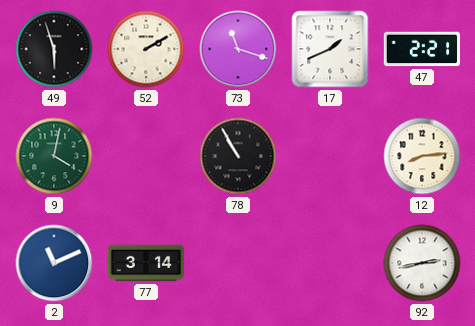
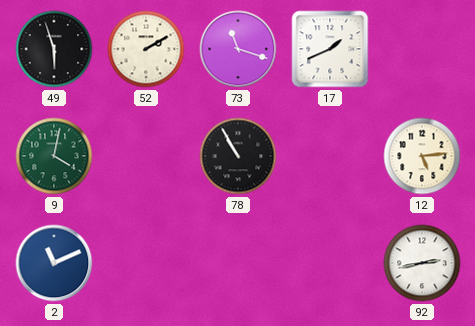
47: 2:21 -> none
12: 8:14 -> 5:14
77: 3:14 -> none
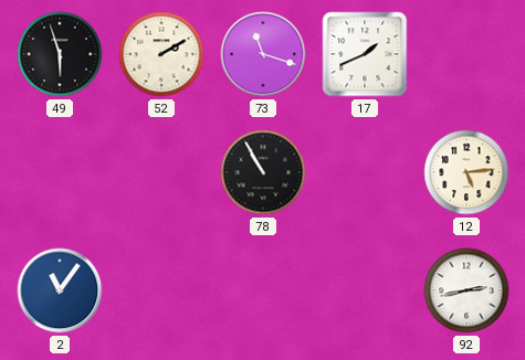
9: 4:02 -> none
2: 11:11 -> 11:06
